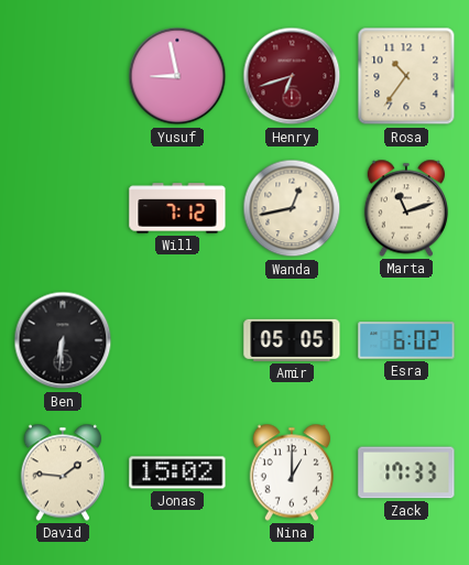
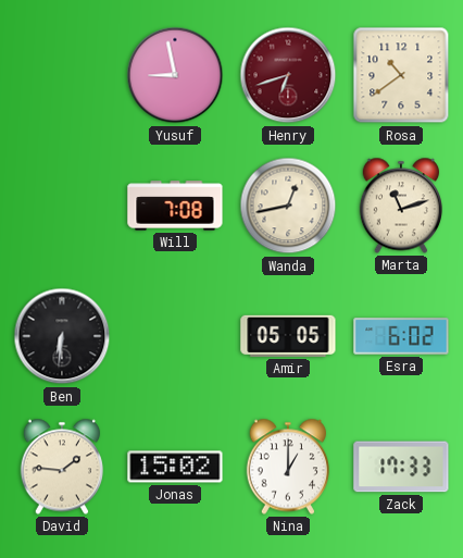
Rosa: 10:36 -> 10:39
Will: 7:12 -> 7:08
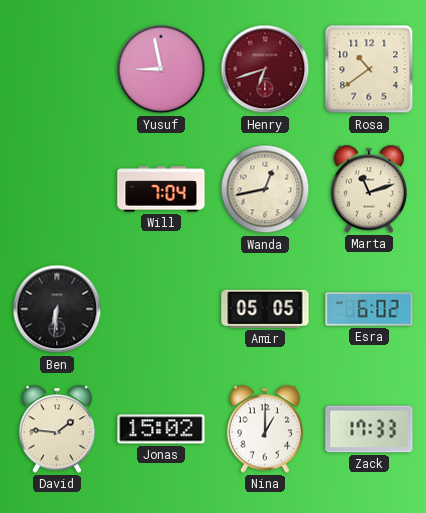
Will: 7:08 -> 7:04
